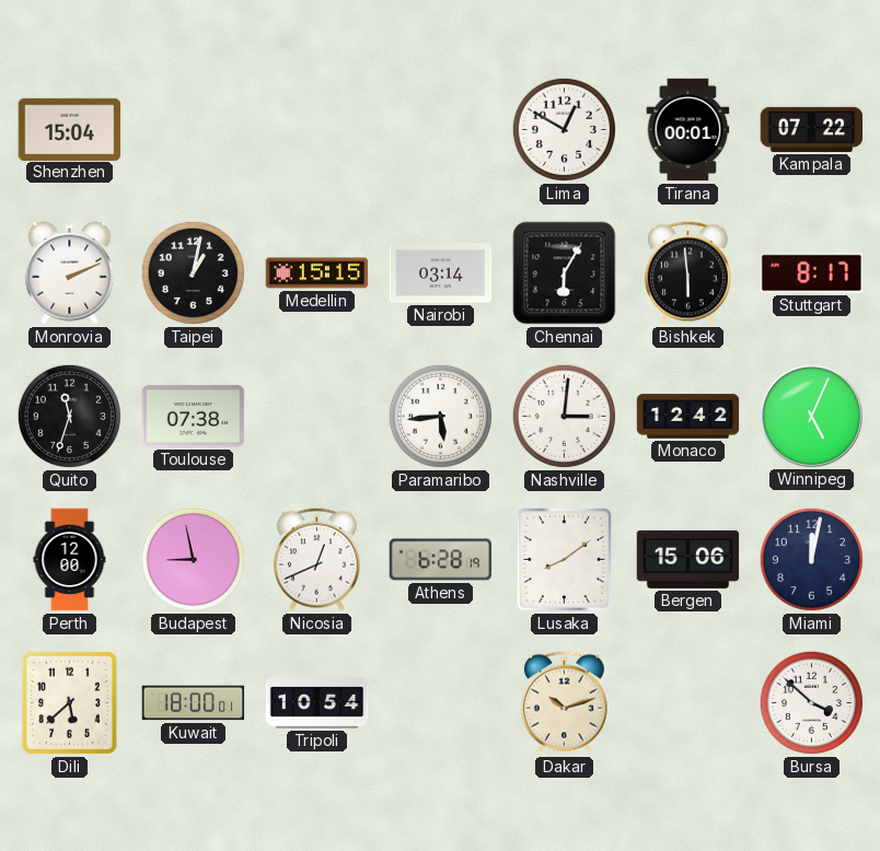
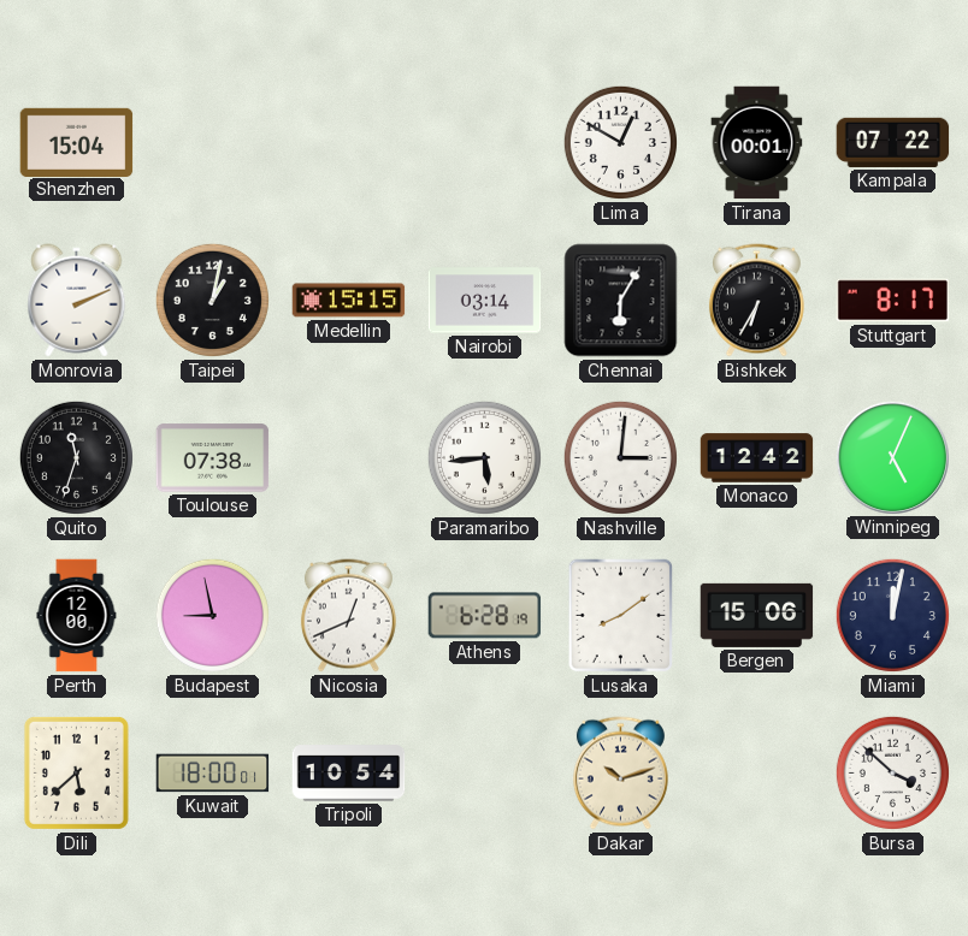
Bishkek: 5:59 -> 6:35
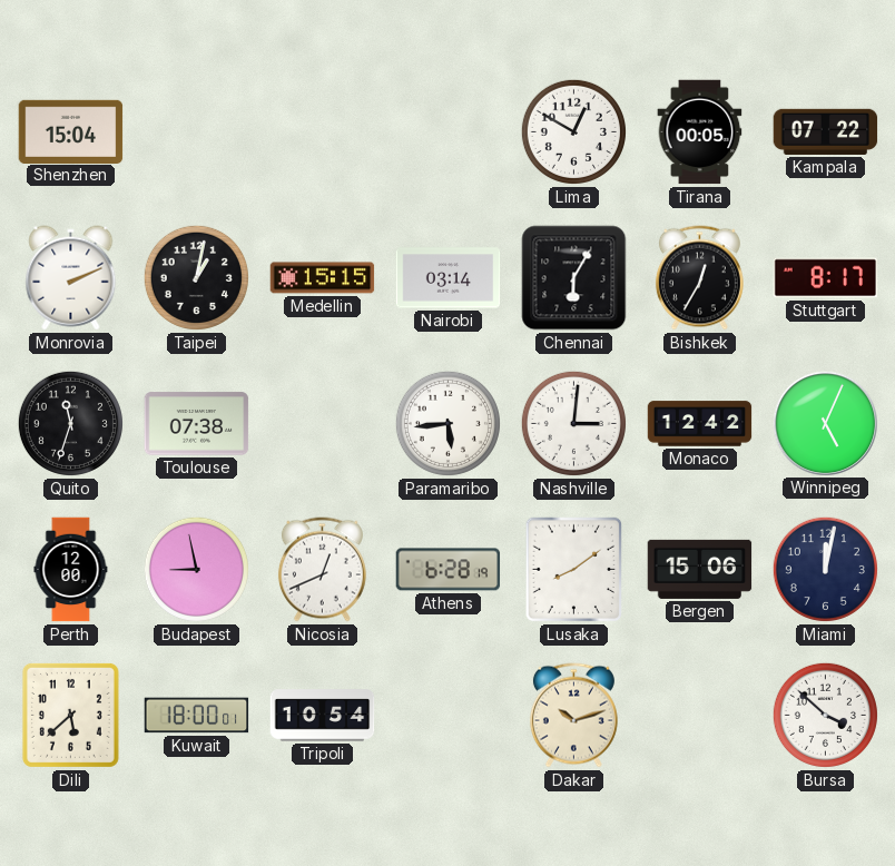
Tirana: 00:01 -> 00:05
Bishkek: 6:35 -> 12:35
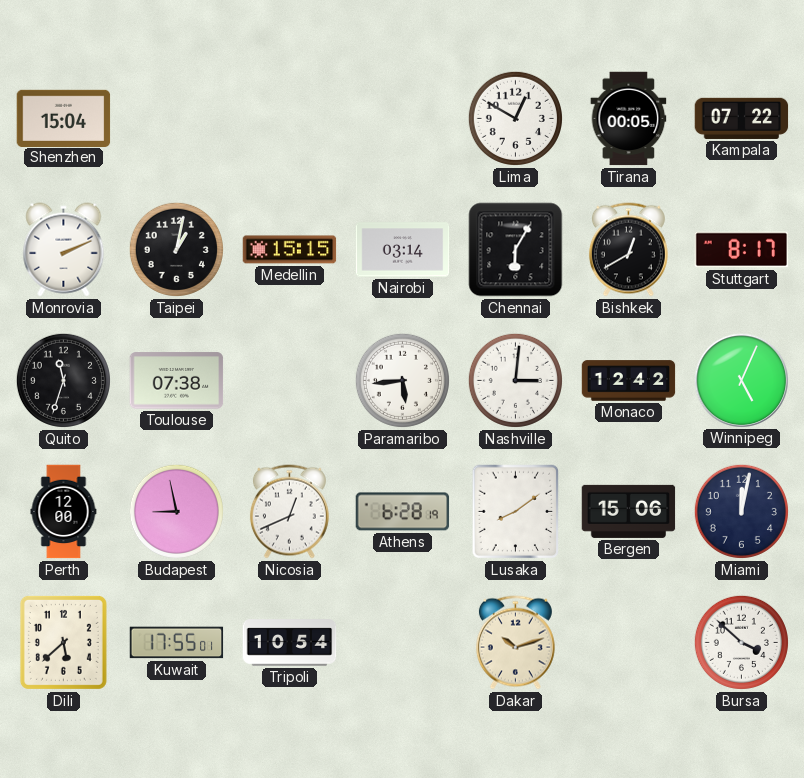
Bishkek: 12:35 -> 12:40
Kuwait: 18:00 -> 17:55
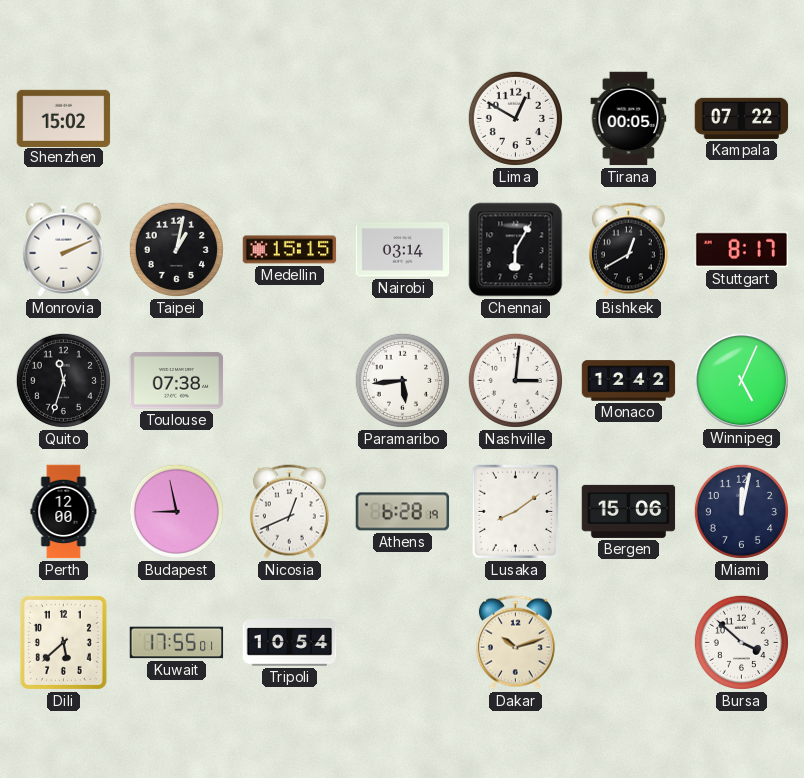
Shenzhen: 15:04 -> 15:02
